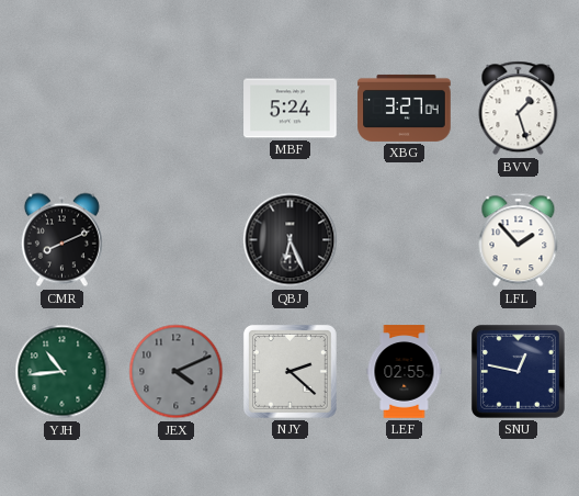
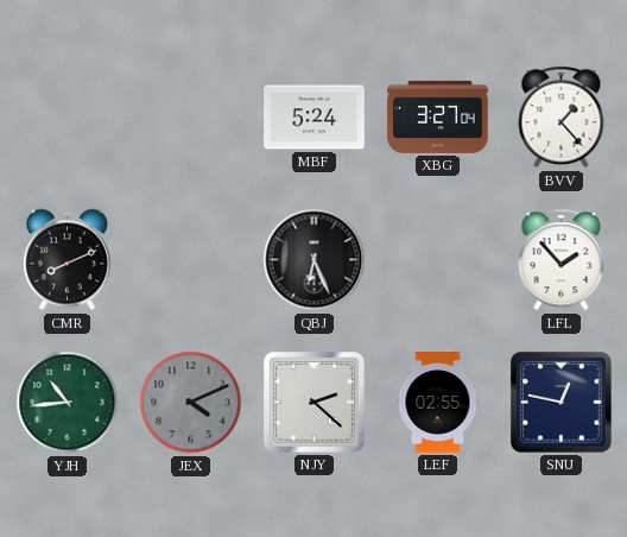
BVV: 1:27 -> 1:23
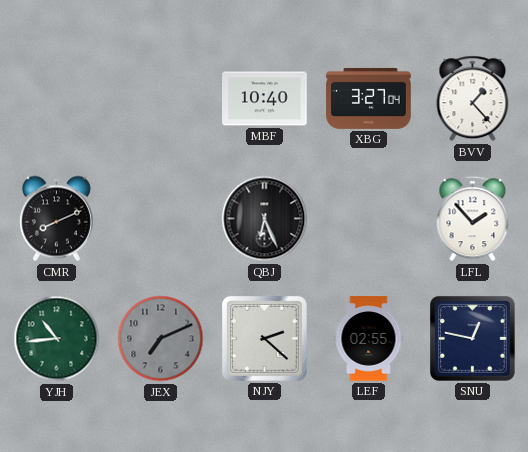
MBF: 5:24 -> 10:40
JEX: 4:11 -> 7:11
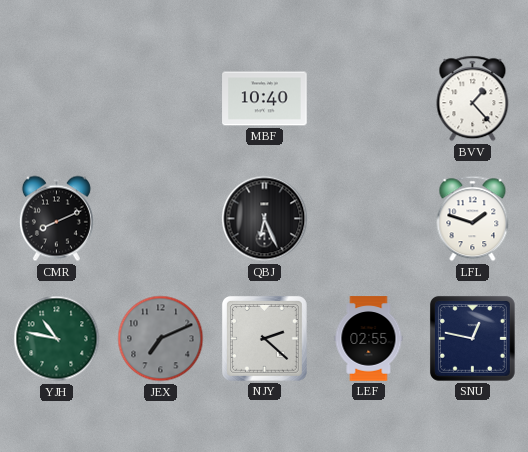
XBG: 3:27 -> none
LFL: 1:53 -> 1:48
YJH: 10:44 -> 10:47
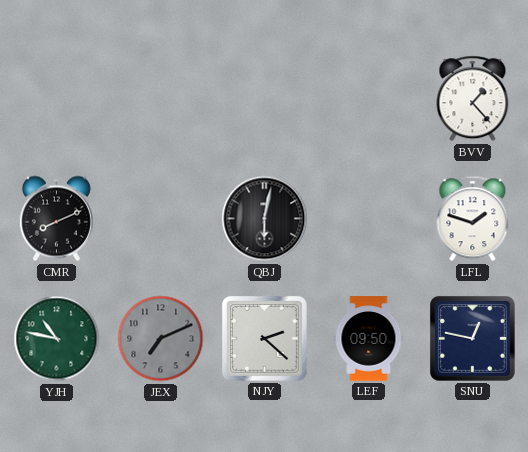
MBF: 10:40 -> none
QBJ: 6:26 -> 6:02
LEF: 02:55 -> 09:50
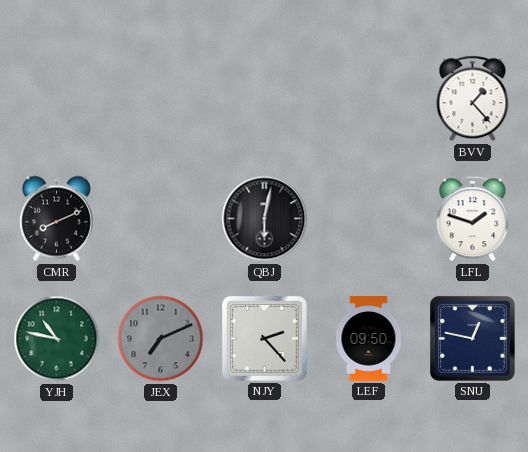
NJY: 2:22 -> 2:23
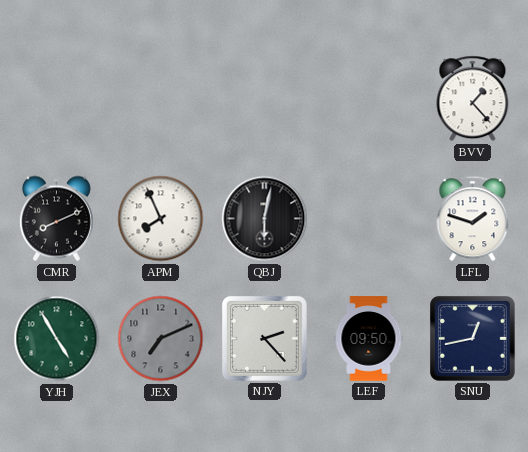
APM: none -> 7:56
YJH: 10:47 -> 4:55
SNU: 12:47 -> 12:43
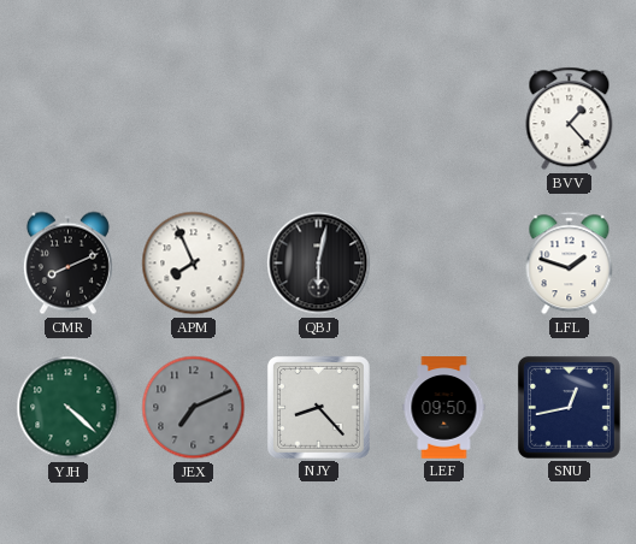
YJH: 4:55 -> 4:22
NJY: 2:23 -> 8:23
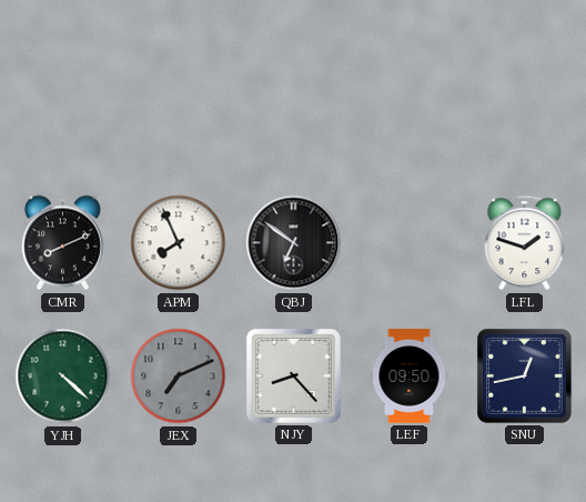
BVV: 1:23 -> none
QBJ: 6:02 -> 6:51
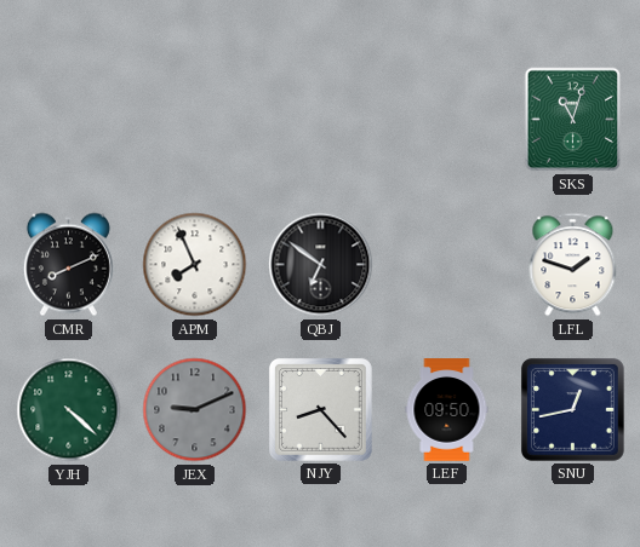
SKS: none -> 11:03
JEX: 7:11 -> 9:11
